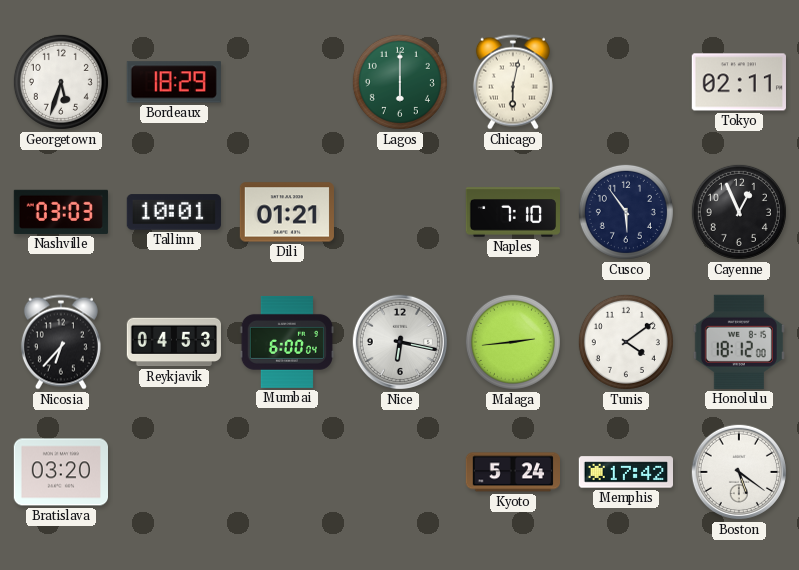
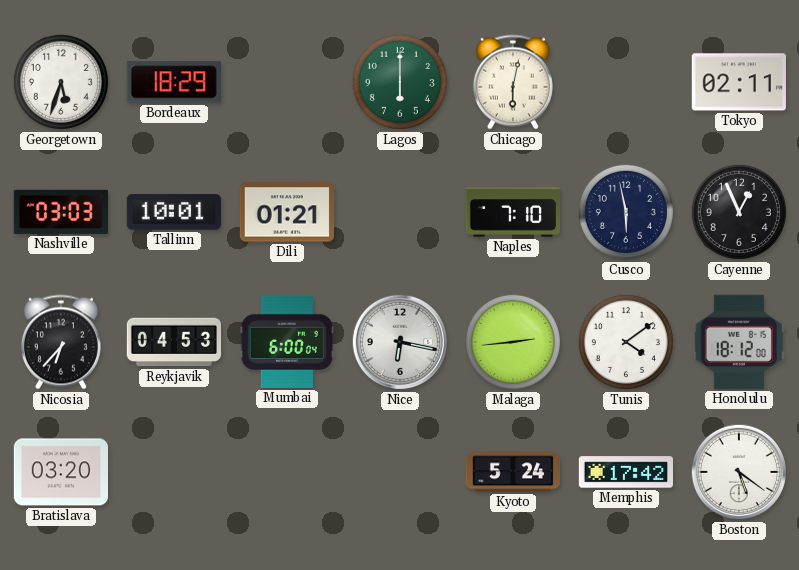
Cusco: 5:54 -> 5:58
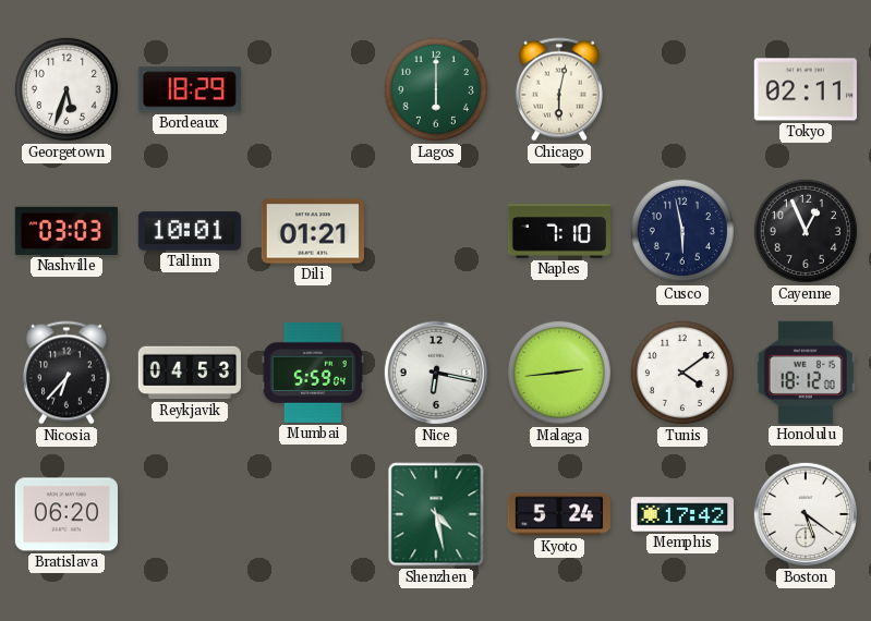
Mumbai: 6:00 -> 5:59
Bratislava: 03:20 -> 06:20
Shenzhen: none -> 4:28
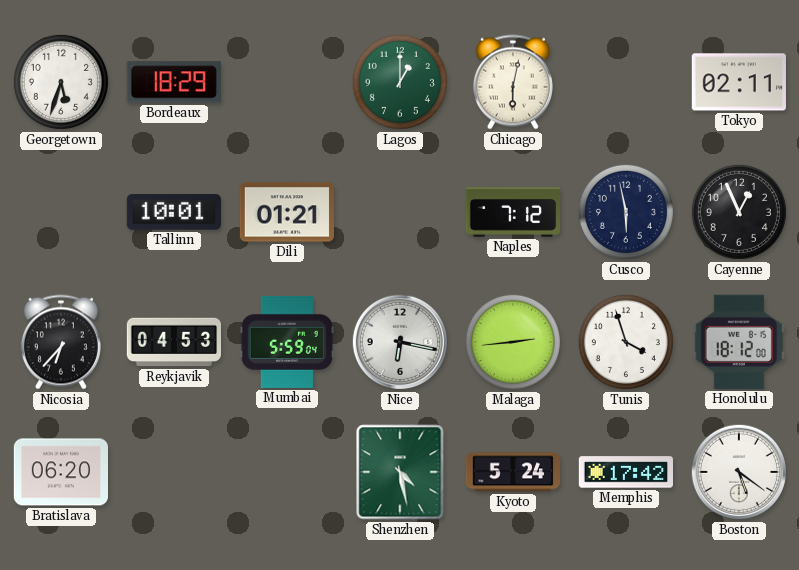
Lagos: 6:00 -> 1:00
Nashville: 03:03 -> none
Naples: 7:10 -> 7:12
Tunis: 4:09 -> 3:57
